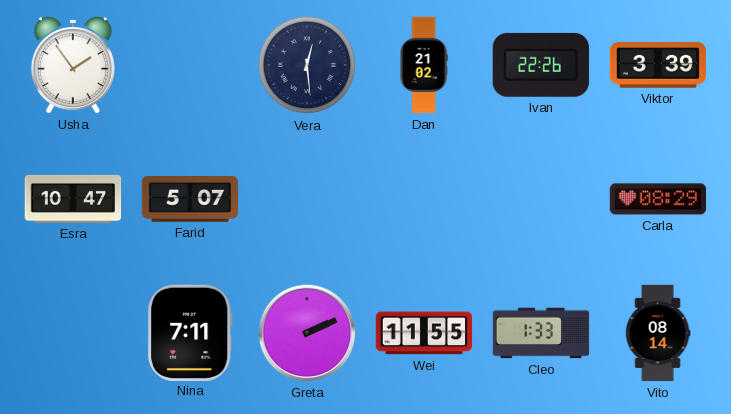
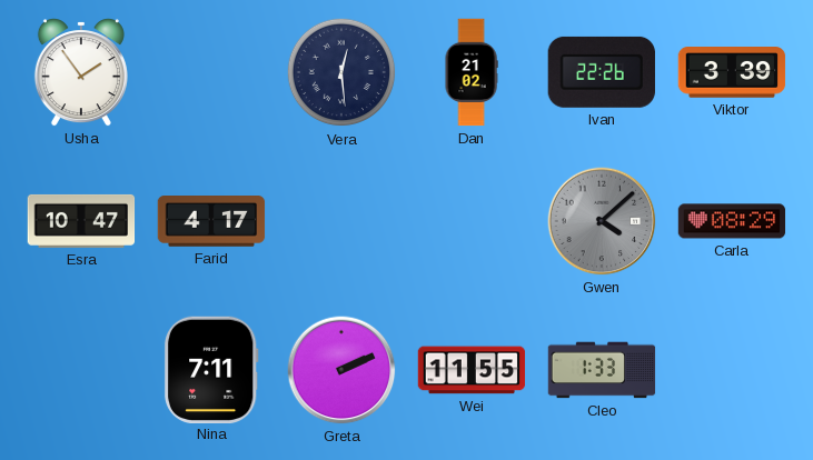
Farid: 5:07 -> 4:17
Gwen: none -> 4:08
Vito: 08:14 -> none
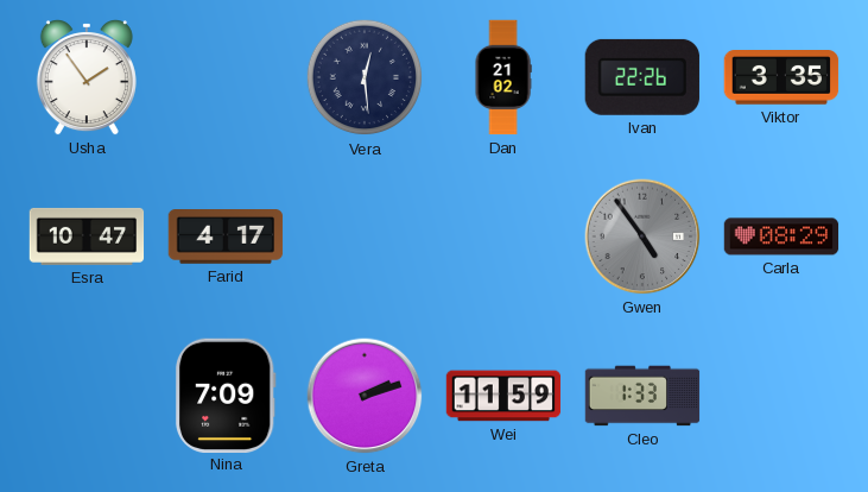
Viktor: 3:39 -> 3:35
Gwen: 4:08 -> 4:54
Nina: 7:11 -> 7:09
Greta: 2:11 -> 2:12
Wei: 11:55 -> 11:59
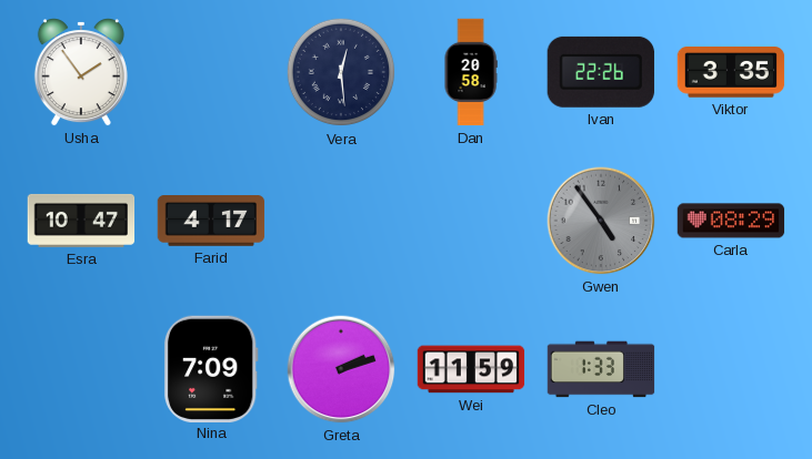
Dan: 21:02 -> 20:58
